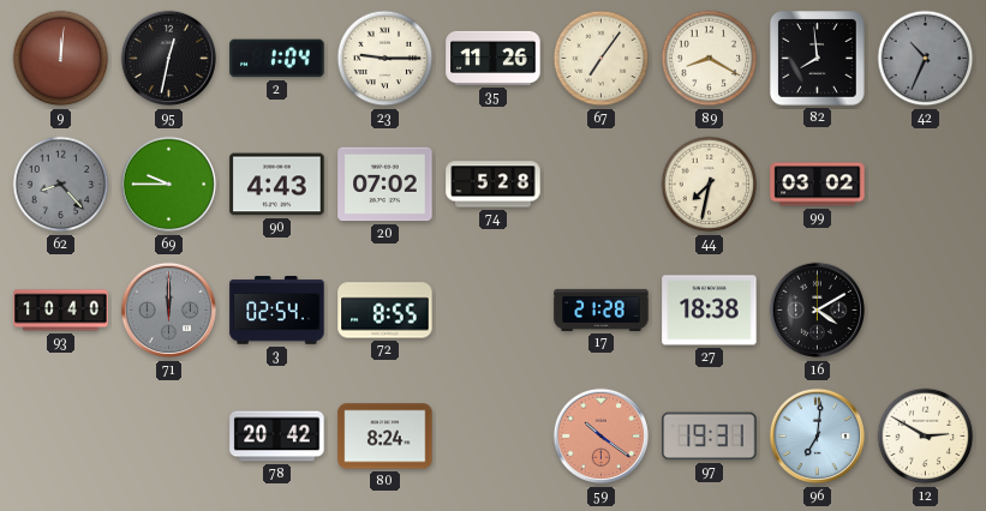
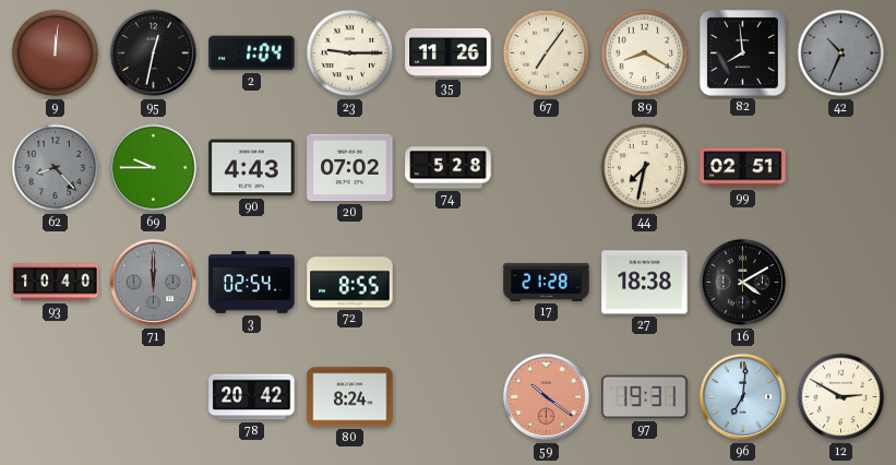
99: 03:02 -> 02:51
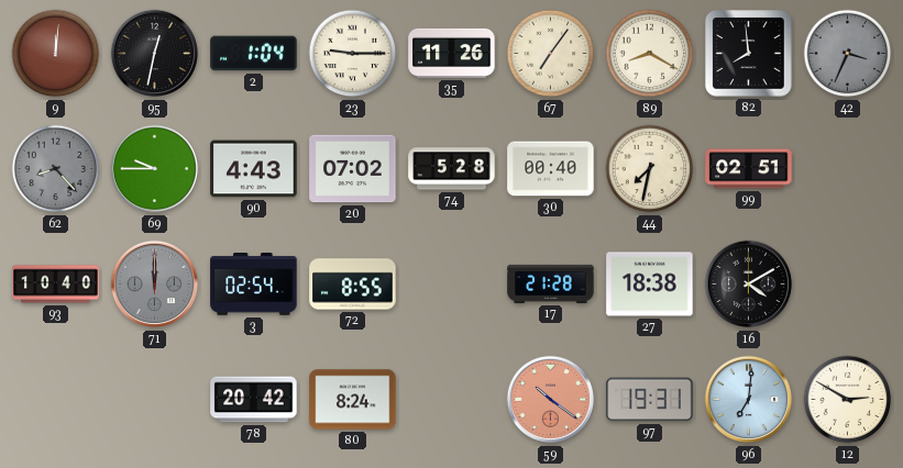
42: 10:34 -> 3:34
30: none -> 00:40
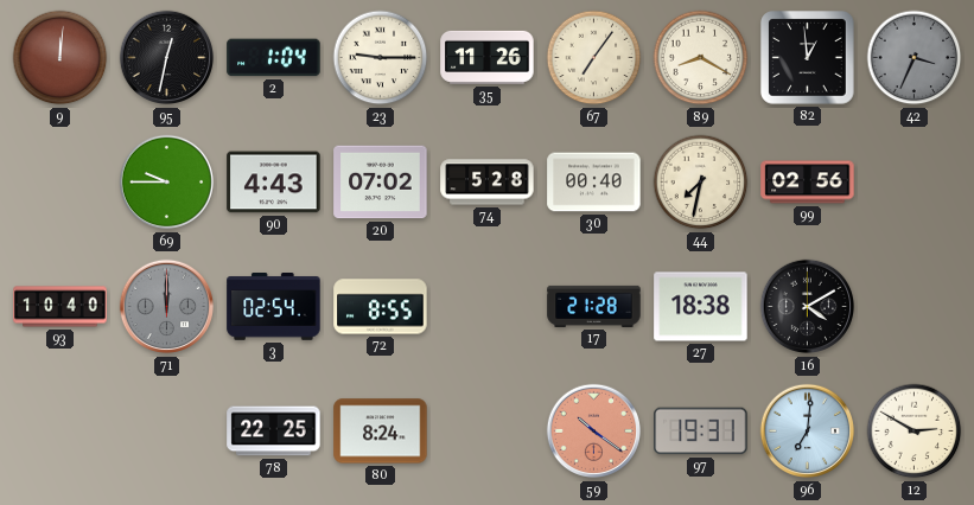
82: 7:59 -> 12:59
62: 8:23 -> none
99: 02:51 -> 02:56
78: 20:42 -> 22:25
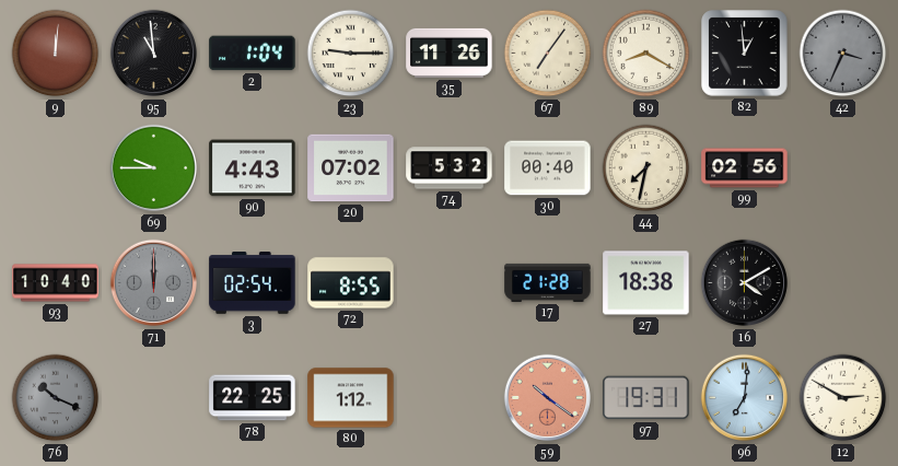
95: 12:32 -> 10:59
74: 5:28 -> 5:32
76: none -> 10:19
80: 8:24 -> 1:12
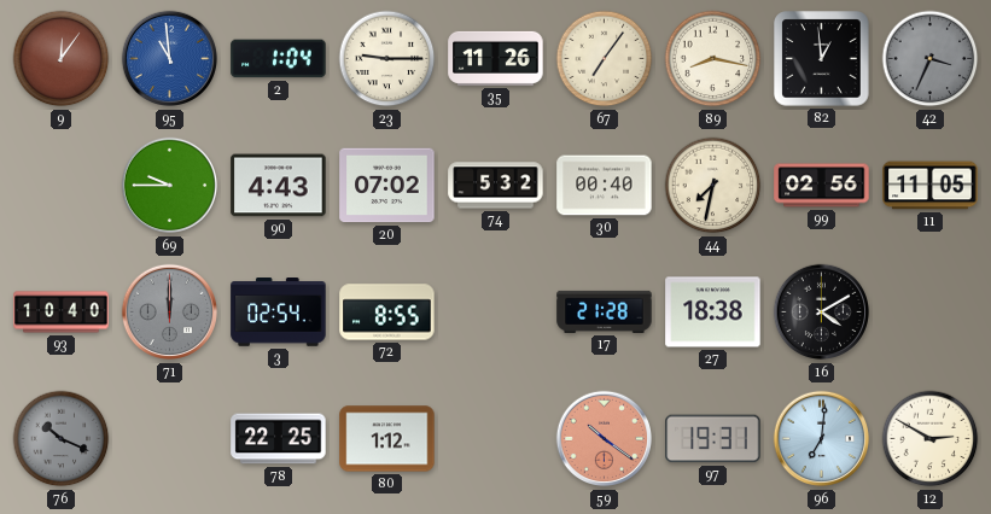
9: 12:01 -> 12:06
95 dial: black -> blue
89: 8:20 -> 8:17
11: none -> 11:05
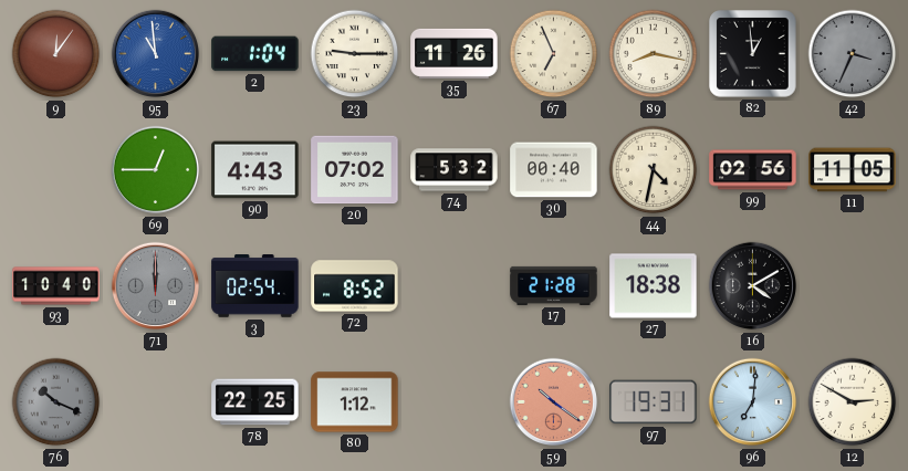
67: 7:06 -> 6:56
69: 9:45 -> 12:45
44: 7:32 -> 4:32
72: 8:55 -> 8:52
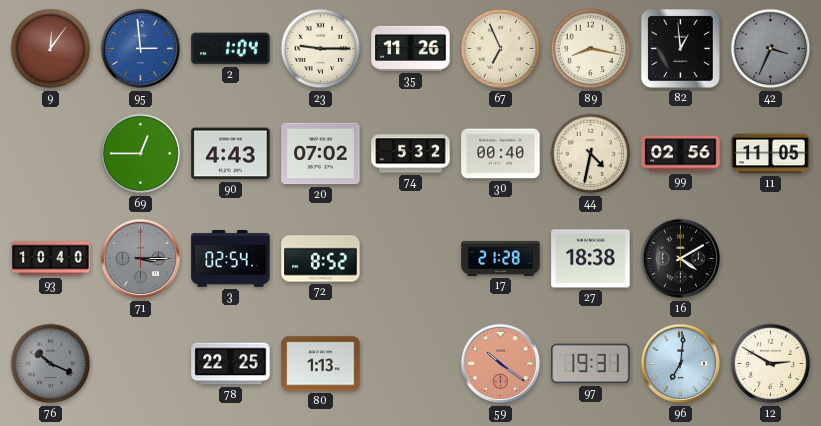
95: 10:59 -> 2:59
71: 12:00 -> 3:15
80: 1:12 -> 1:13
